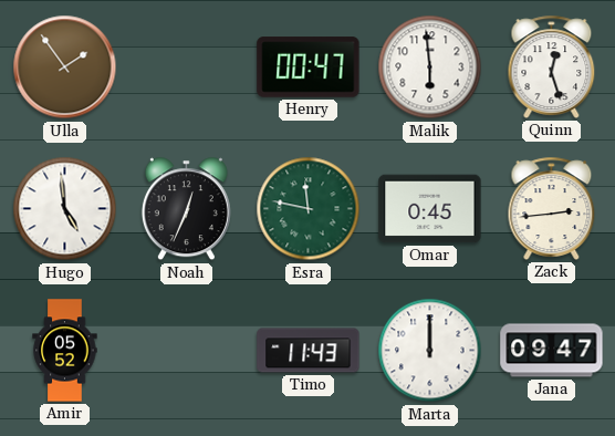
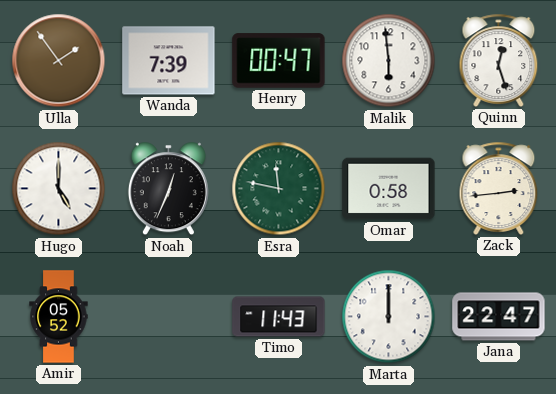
Wanda: none -> 7:39
Hugo: 4:59 -> 5:00
Omar: 0:45 -> 0:58
Jana: 09:47 -> 22:47
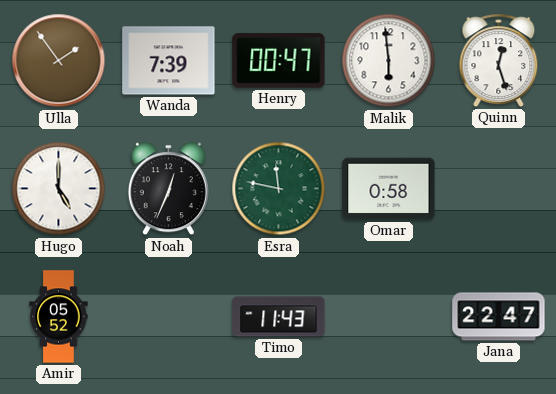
Zack: 2:44 -> none
Marta: 12:00 -> none
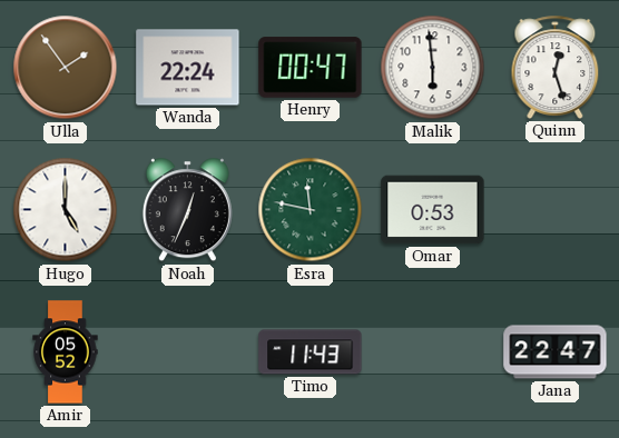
Wanda: 7:39 -> 22:24
Omar: 0:58 -> 0:53
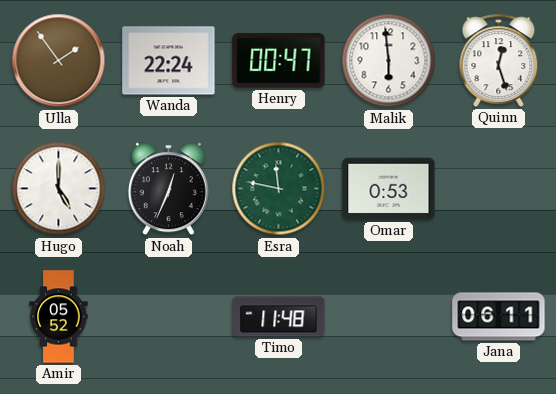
Timo: 11:43 -> 11:48
Jana: 22:47 -> 06:11
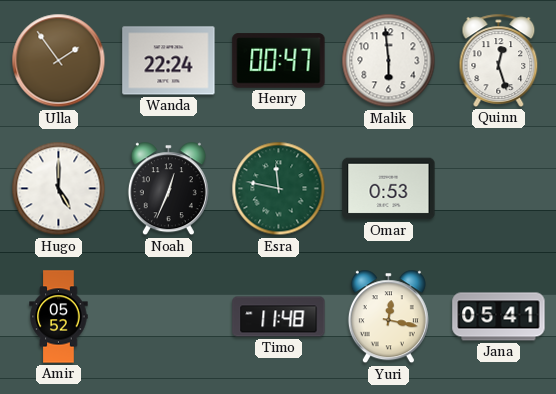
Yuri: none -> 12:17
Jana: 06:11 -> 05:41
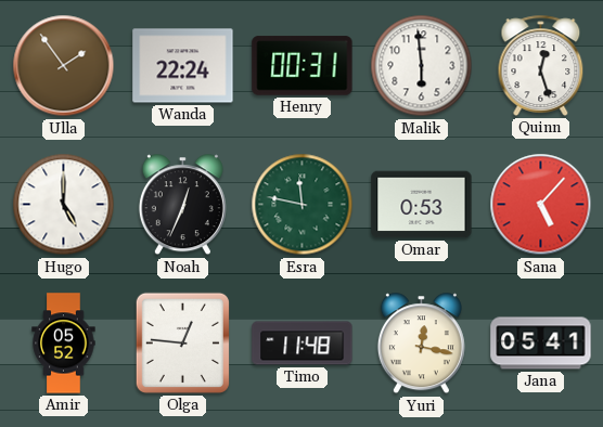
Henry: 00:47 -> 00:31
Sana: none -> 5:07
Olga: none -> 12:46
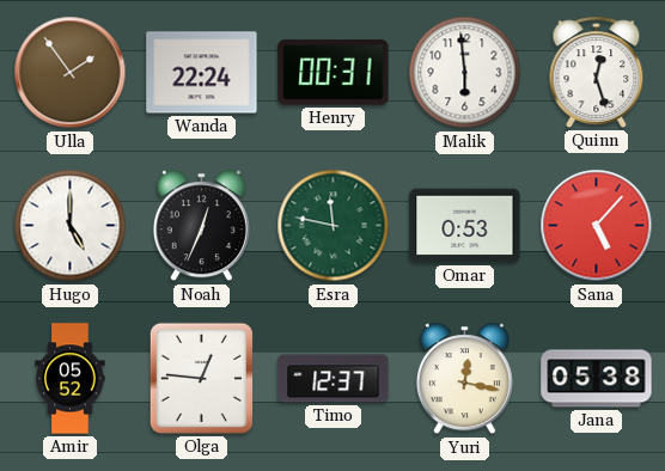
Timo: 11:48 -> 12:37
Jana: 05:41 -> 05:38
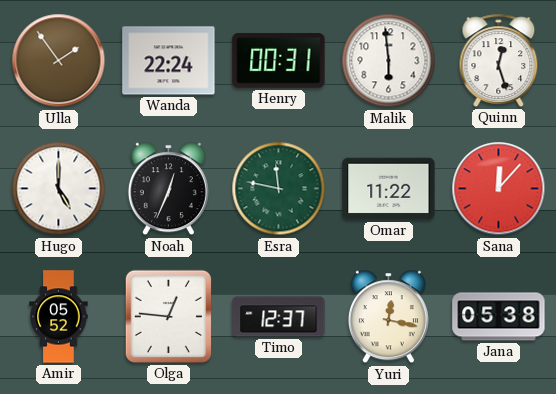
Omar: 0:53 -> 11:22
Sana: 5:07 -> 12:07
